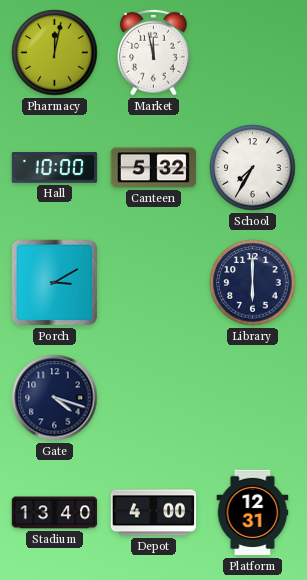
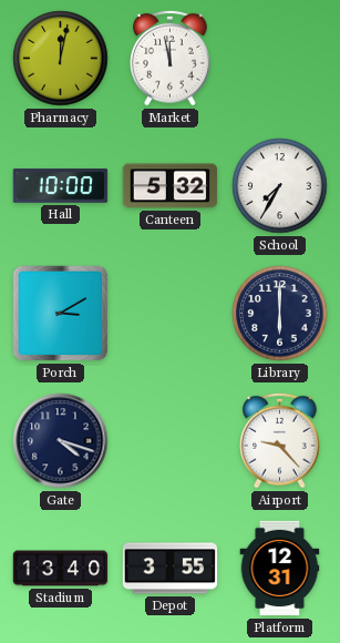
Airport: none -> 9:23
Depot: 4:00 -> 3:55
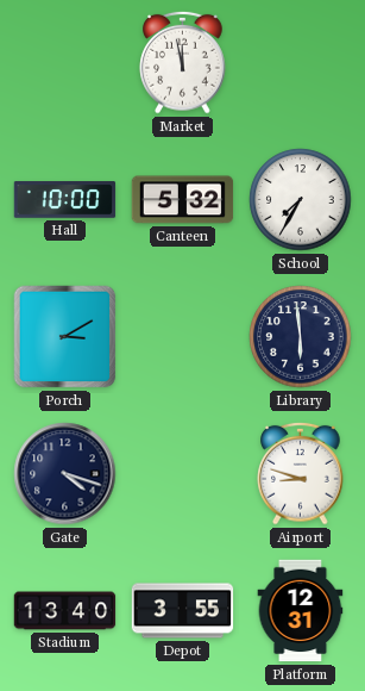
Pharmacy: 12:02 -> none
Library: 6:00 -> 5:59
Airport: 9:23 -> 8:48
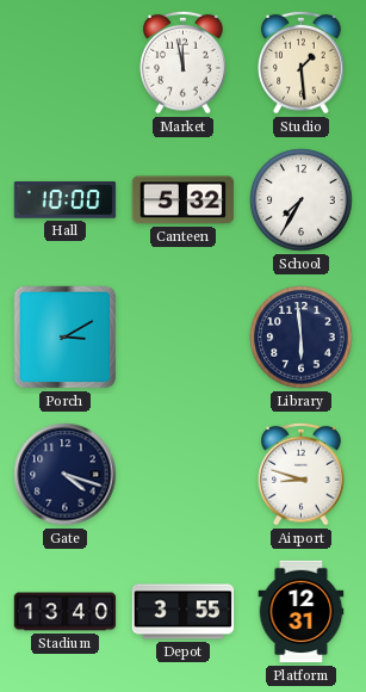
Studio: none -> 1:29
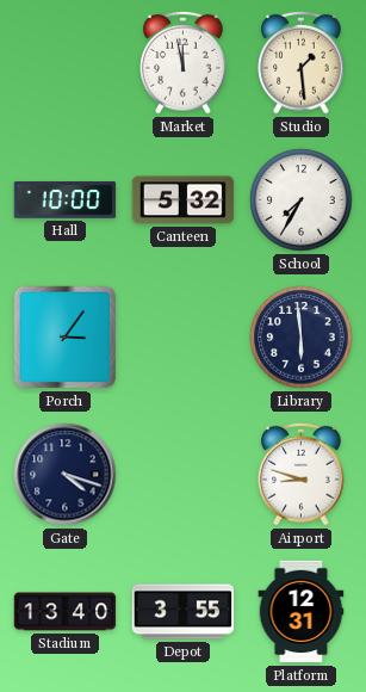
Porch: 3:10 -> 3:06
